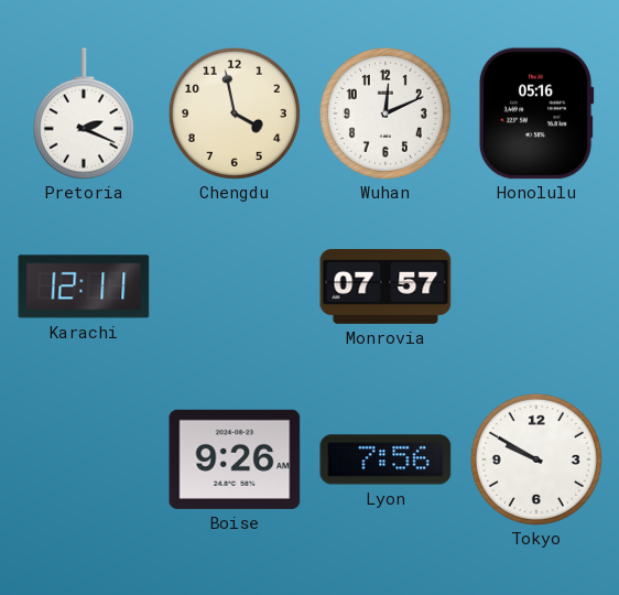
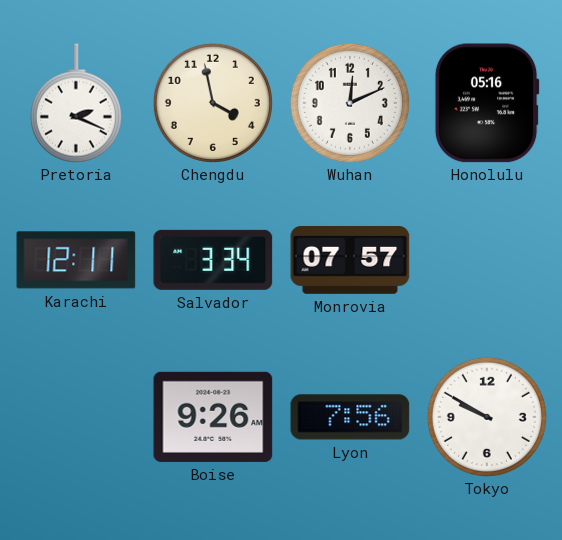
Salvador: none -> 3:34
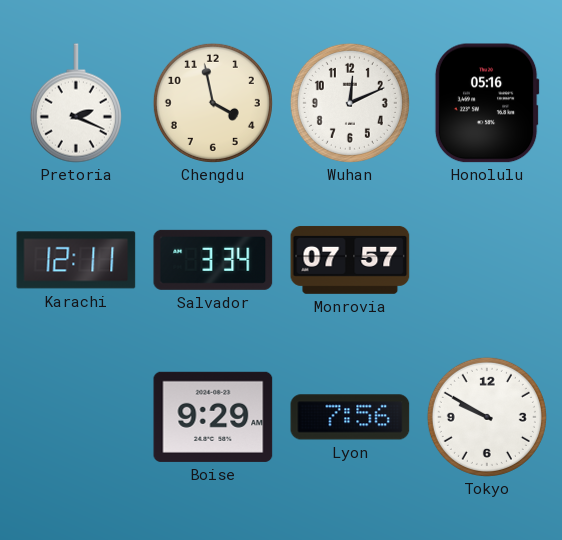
Boise: 9:26 -> 9:29
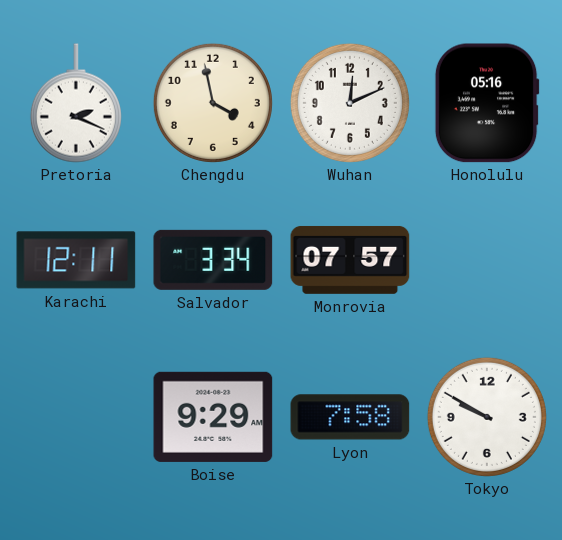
Lyon: 7:56 -> 7:58
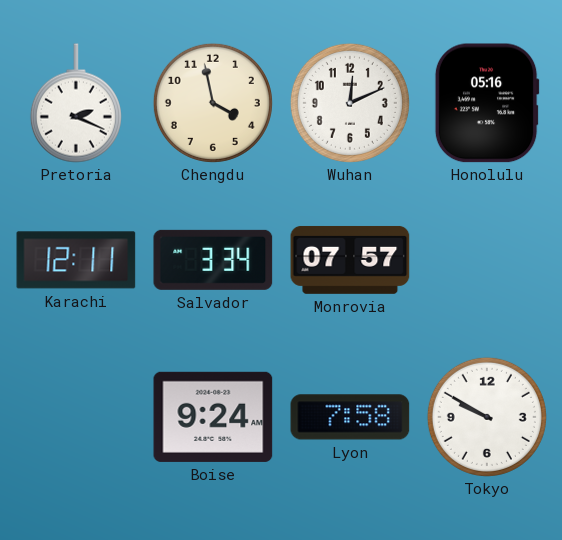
Boise: 9:29 -> 9:24
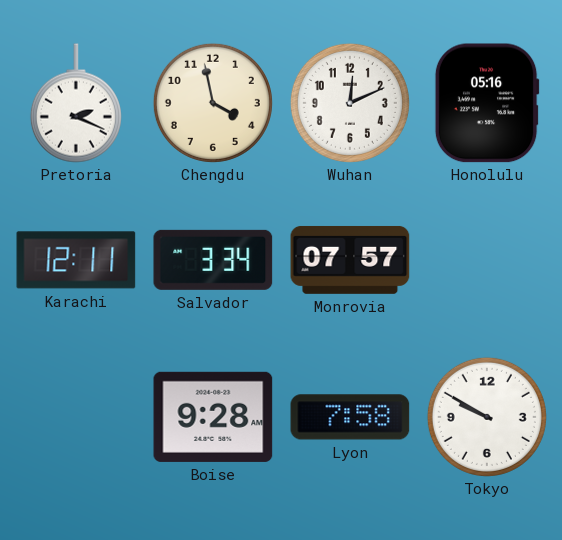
Boise: 9:24 -> 9:28
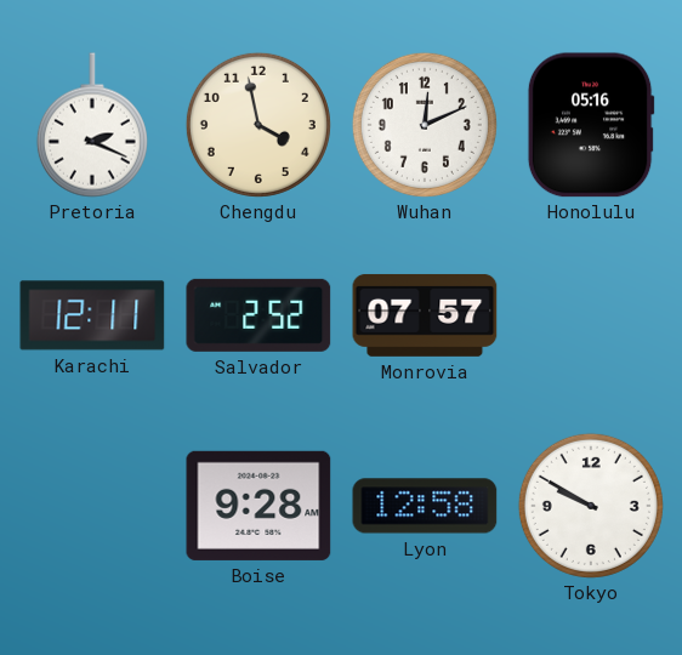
Salvador: 3:34 -> 2:52
Lyon: 7:58 -> 12:58
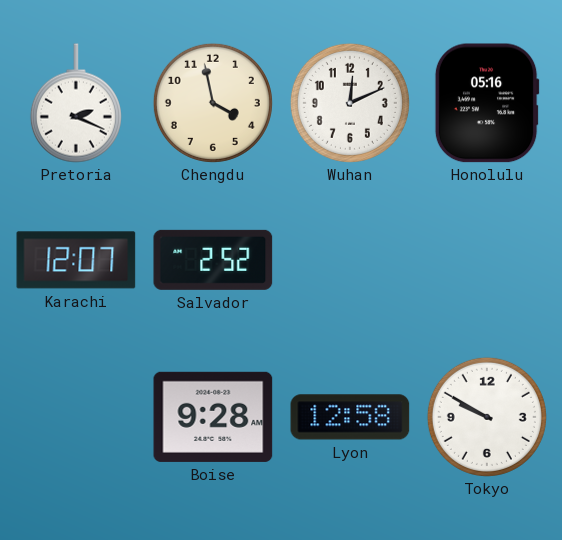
Karachi: 12:11 -> 12:07
Monrovia: 07:57 -> none
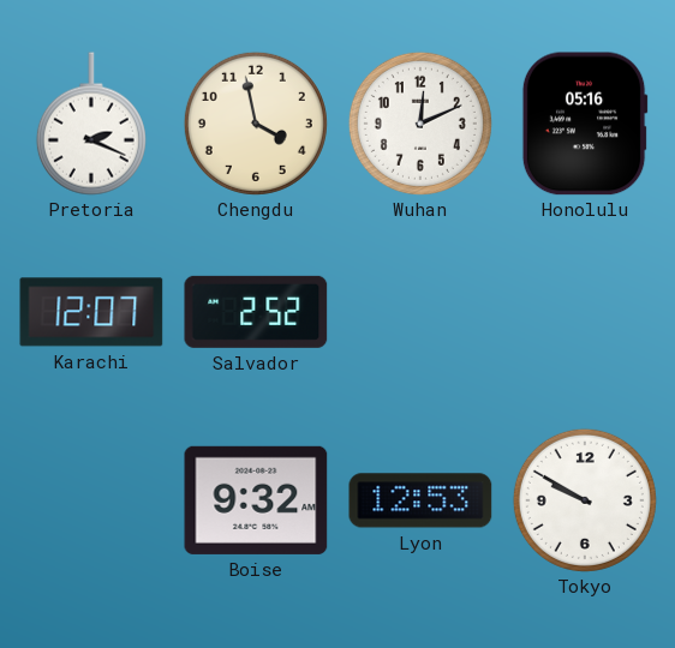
Boise: 9:28 -> 9:32
Lyon: 12:58 -> 12:53
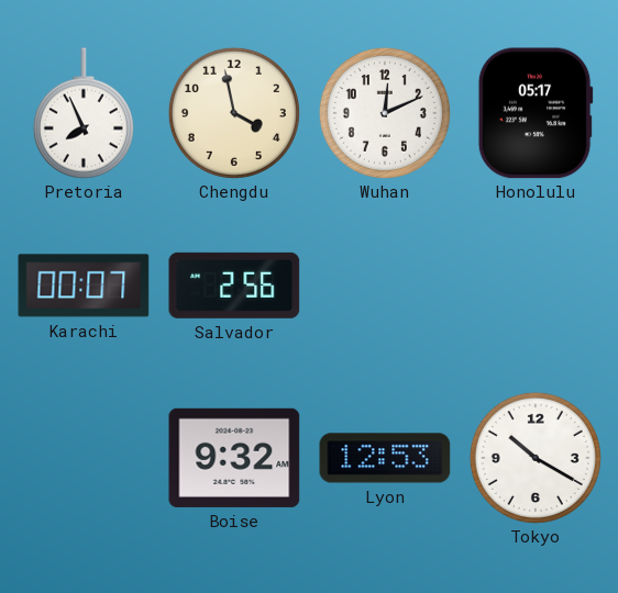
Pretoria: 2:19 -> 7:56
Honolulu: 05:16 -> 05:17
Karachi: 12:07 -> 00:07
Salvador: 2:52 -> 2:56
Tokyo: 9:50 -> 10:20
